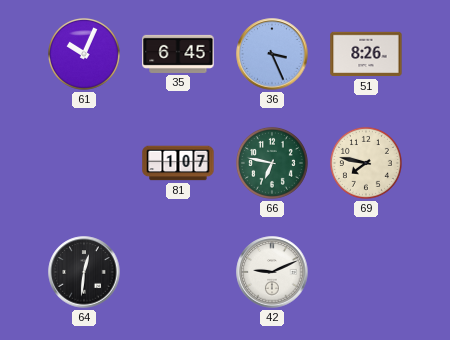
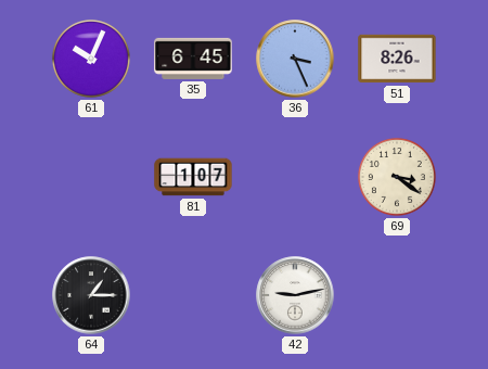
66: 6:47 -> none
69: 7:47 -> 3:21
64: 12:31 -> 1:15
42: 9:11 -> 9:13
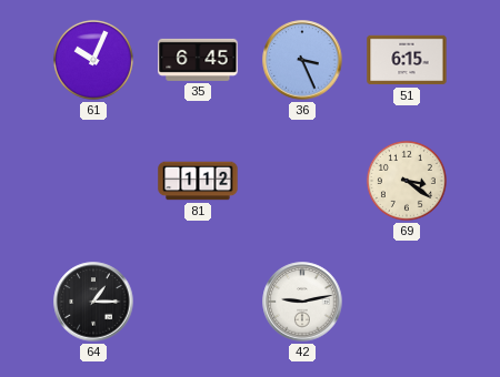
51: 8:26 -> 6:15
81: 1:07 -> 1:12
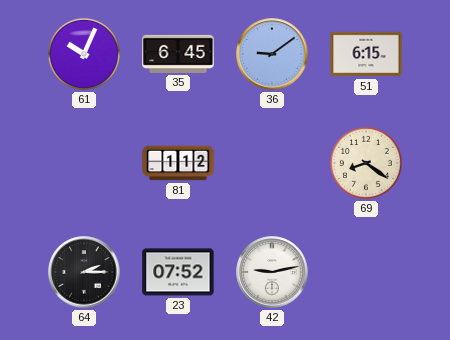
36: 3:26 -> 9:09
69: 3:21 -> 8:21
64: 1:15 -> 2:15
23: none -> 07:52
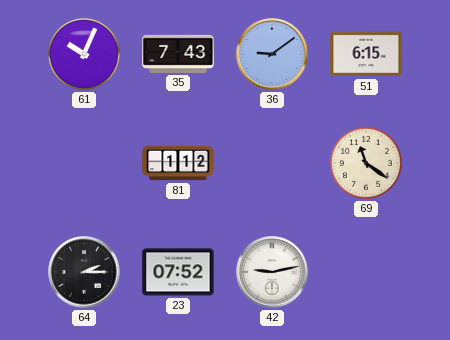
35: 6:45 -> 7:43
69: 8:21 -> 11:21
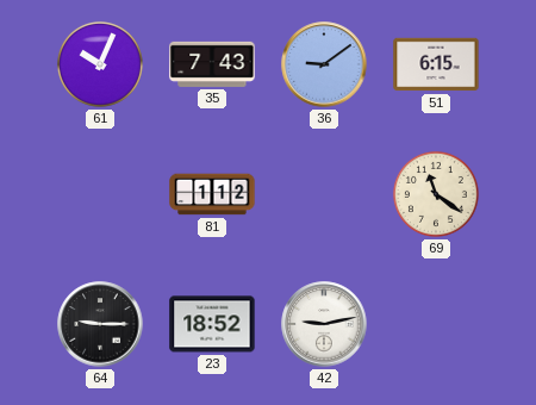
64: 2:15 -> 9:15
23: 07:52 -> 18:52
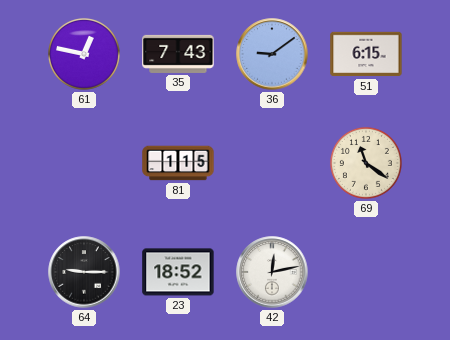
61: 10:04 -> 12:47
81: 1:12 -> 1:15
42: 9:13 -> 12:13
